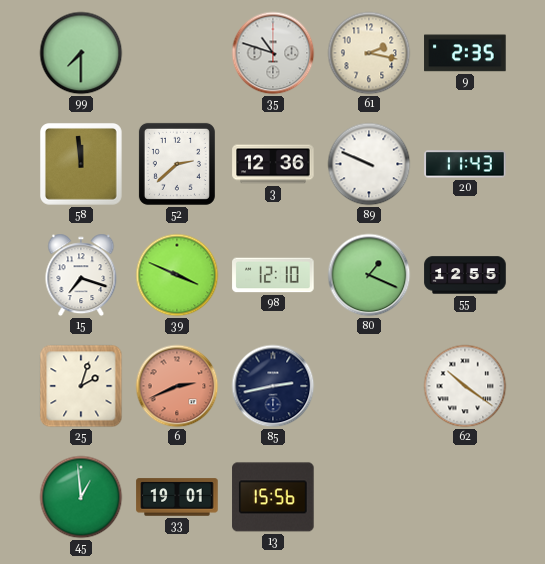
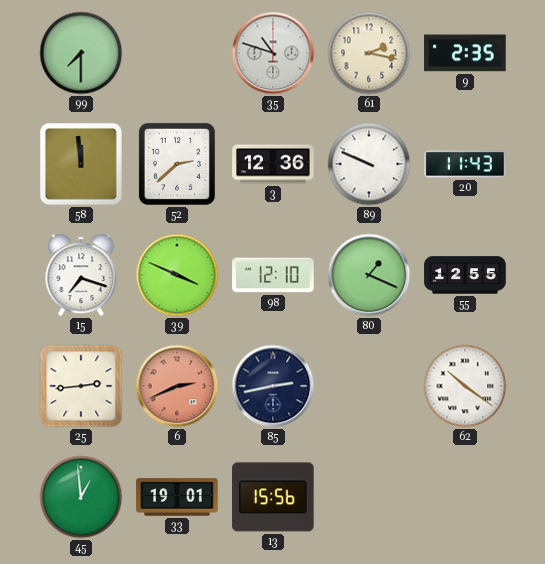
25: 2:03 -> 2:44
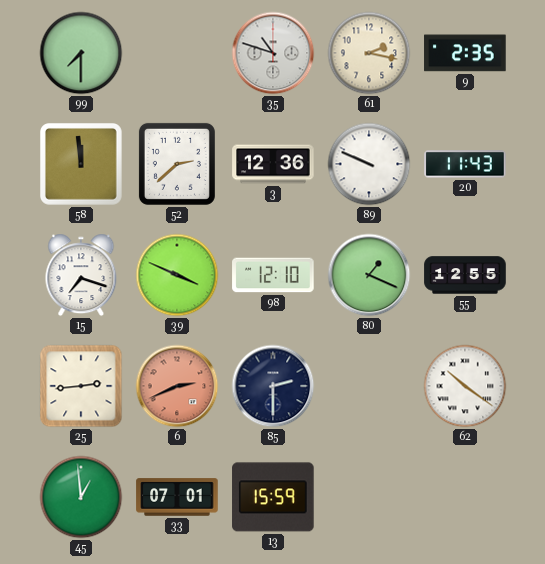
85: 2:43 -> 2:30
33: 19:01 -> 07:01
13: 15:56 -> 15:59
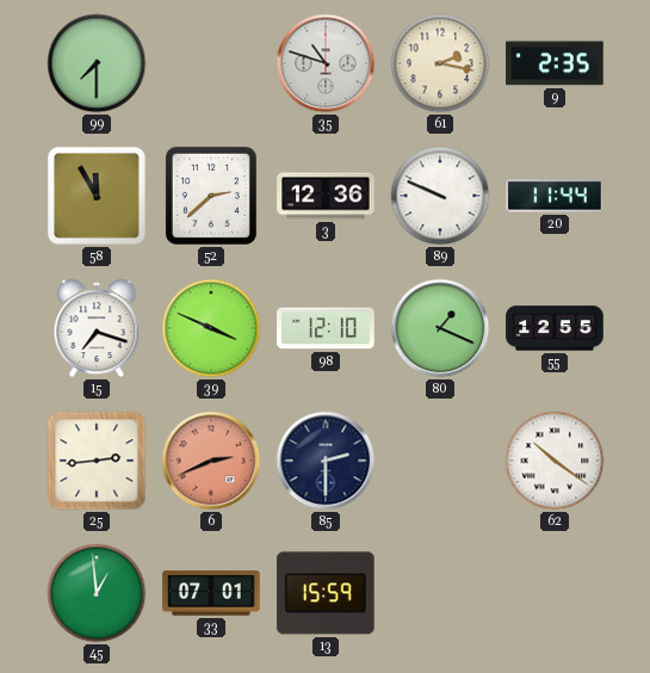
58: 11:59 -> 11:55
20: 11:43 -> 11:44
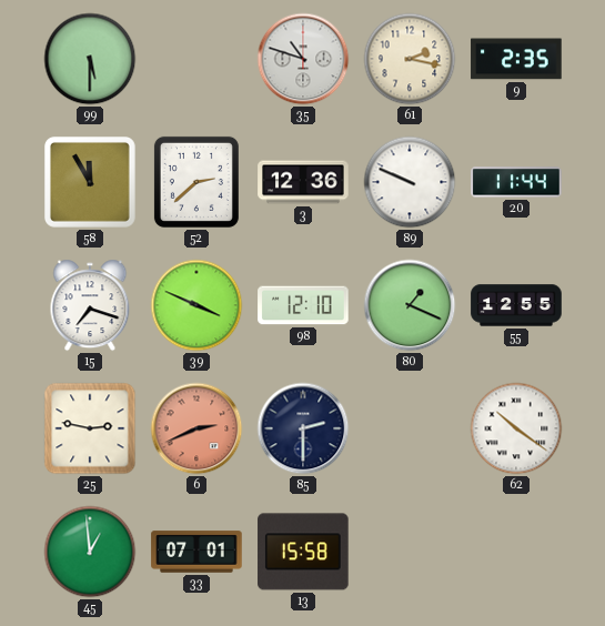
99: 7:30 -> 5:30
25: 2:44 -> 2:47
13: 15:59 -> 15:58
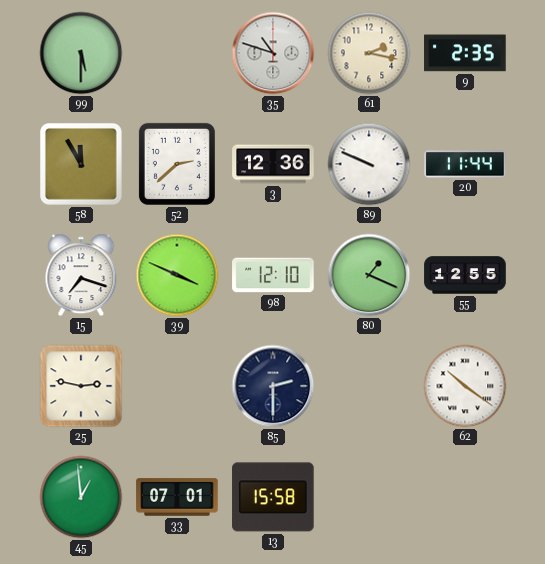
6: 2:41 -> none
